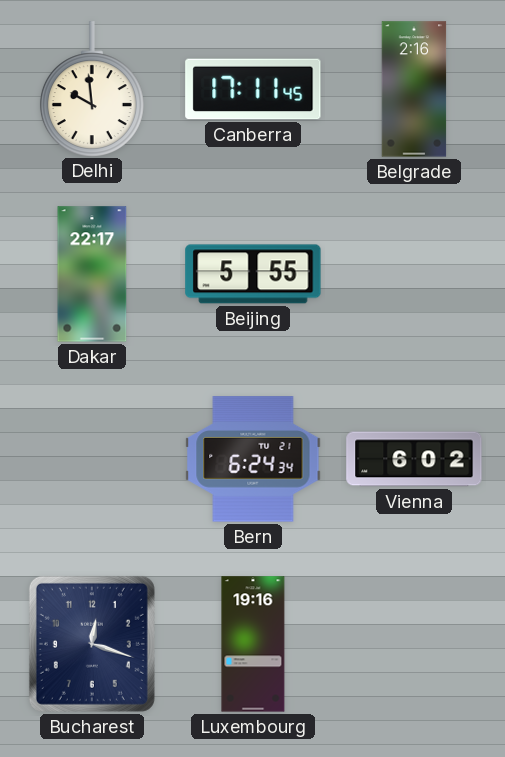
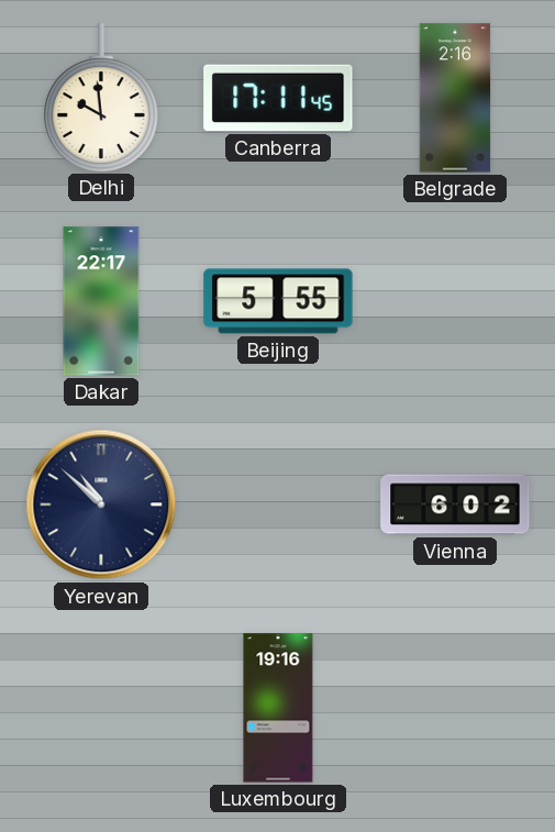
Yerevan: none -> 10:52
Bern: 6:24 -> none
Bucharest: 12:18 -> none
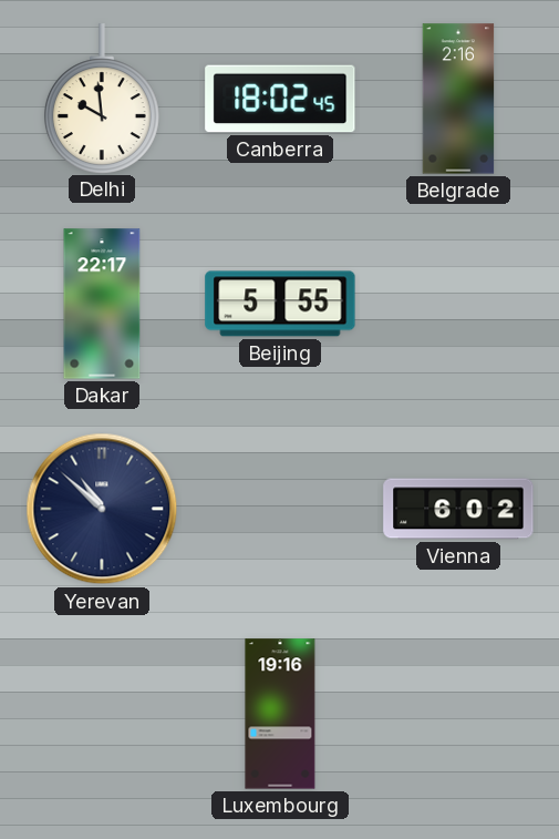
Canberra: 17:11 -> 18:02
